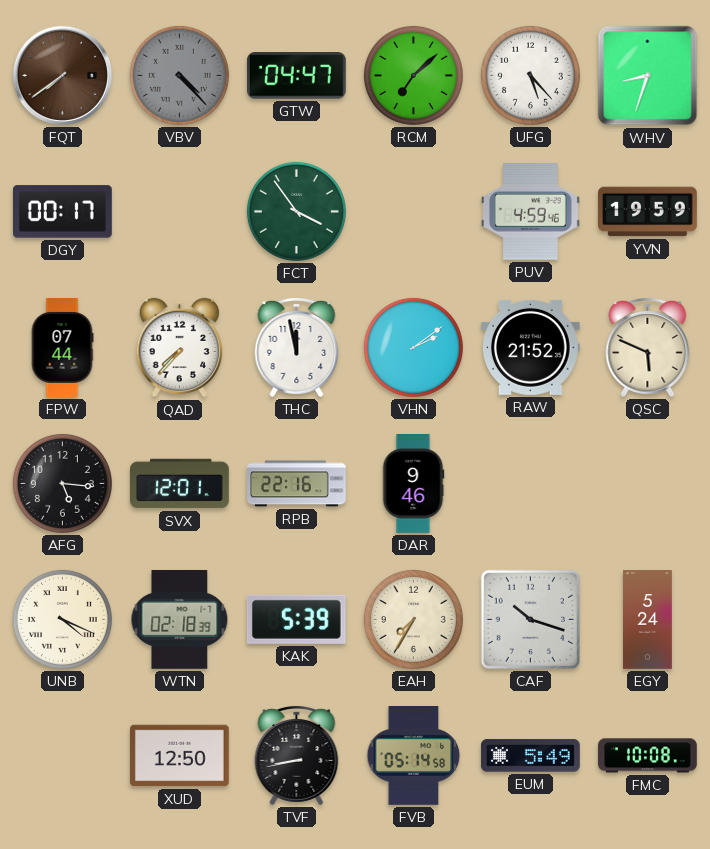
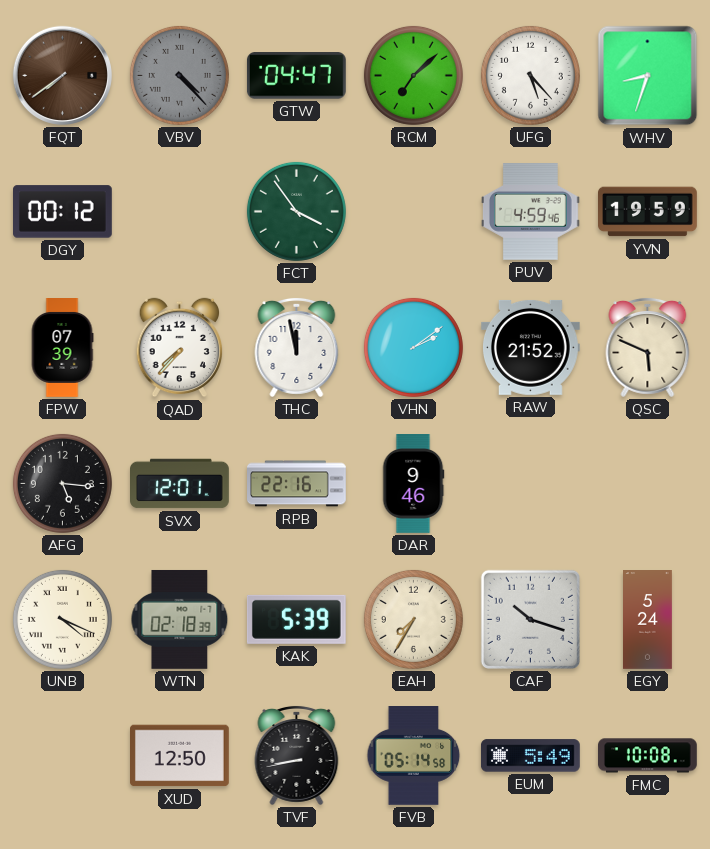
DGY: 00:17 -> 00:12
FPW: 07:44 -> 07:39
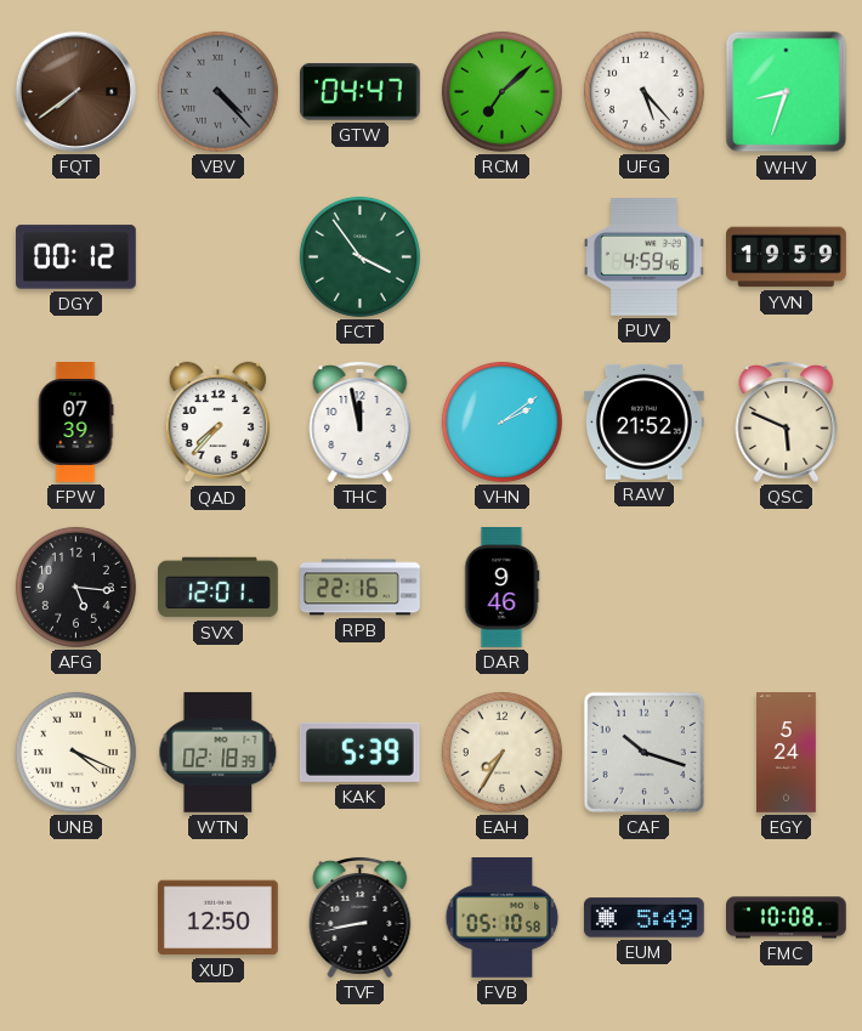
FVB: 05:14 -> 05:10
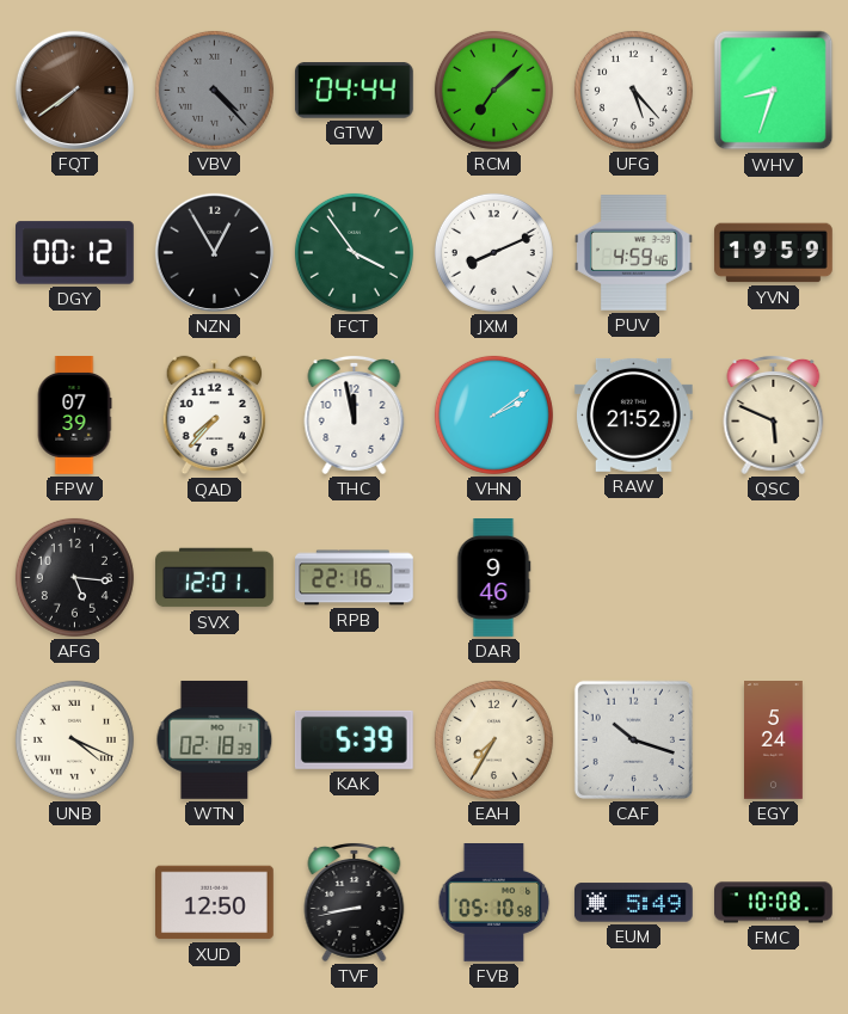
GTW: 04:47 -> 04:44
NZN: none -> 12:55
JXM: none -> 8:11
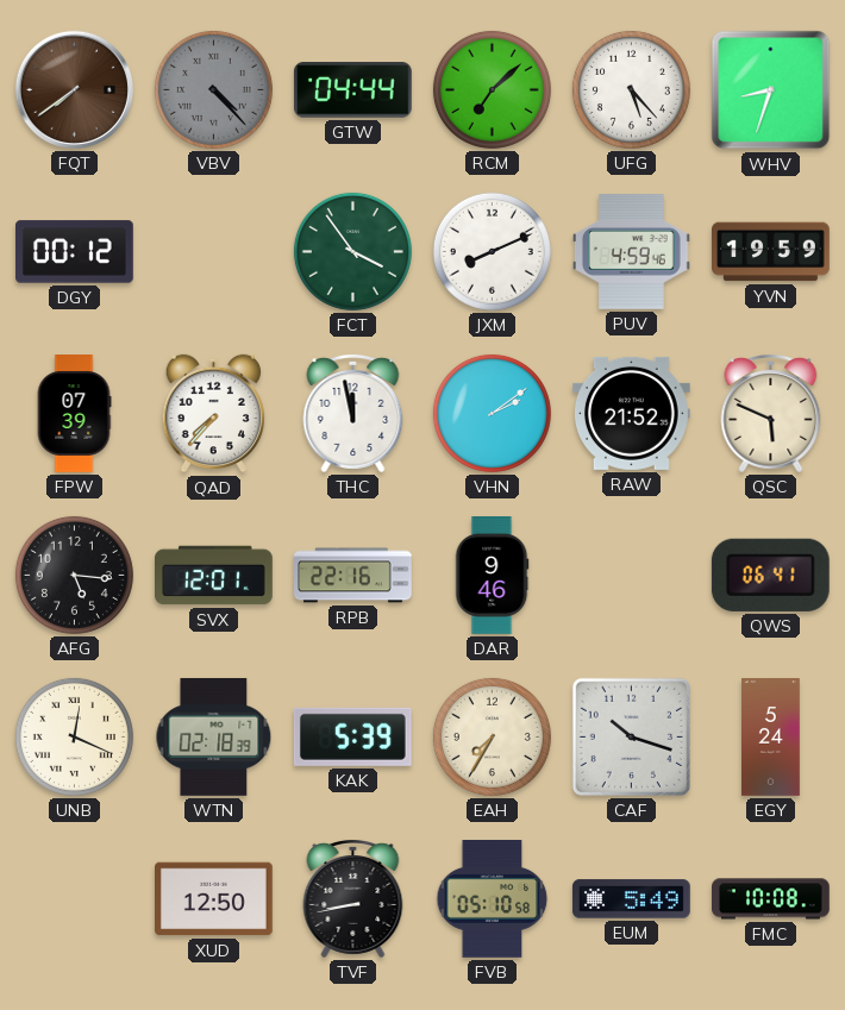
NZN: 12:55 -> none
QWS: none -> 06:41
UNB: 4:19 -> 12:19
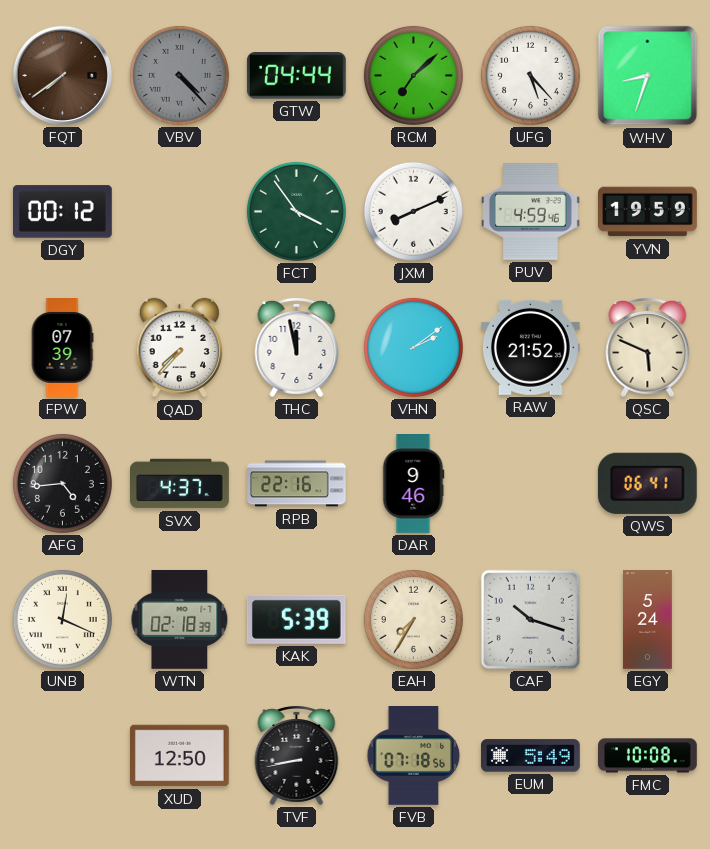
AFG: 5:16 -> 4:44
SVX: 12:01 -> 4:37
FVB: 05:10 -> 07:18
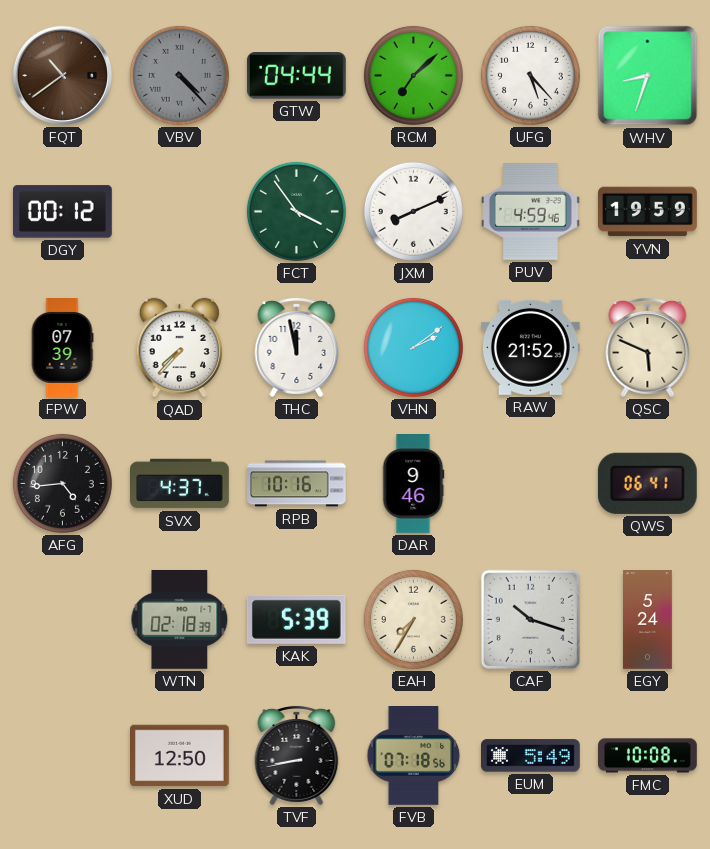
FQT: 7:39 -> 10:39
RPB: 22:16 -> 10:16
UNB: 12:19 -> none
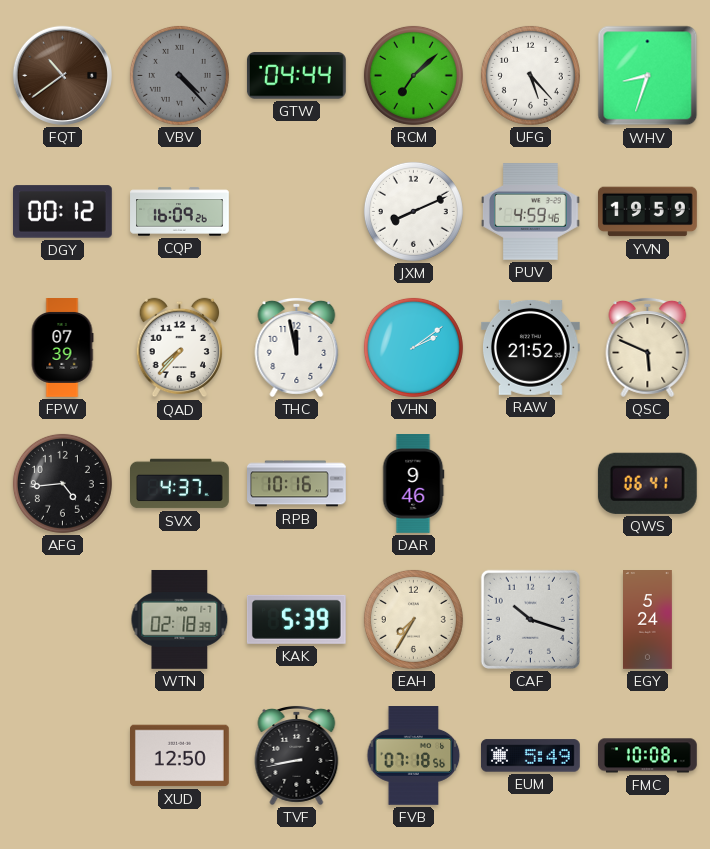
CQP: none -> 16:09
FCT: 3:54 -> none
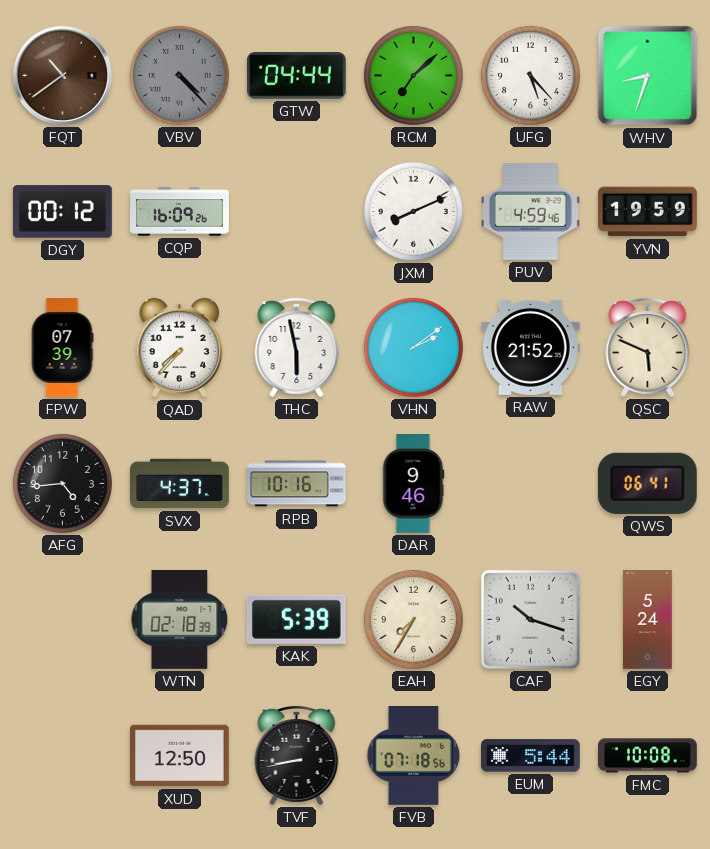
THC: 11:58 -> 5:58
EUM: 5:49 -> 5:44
